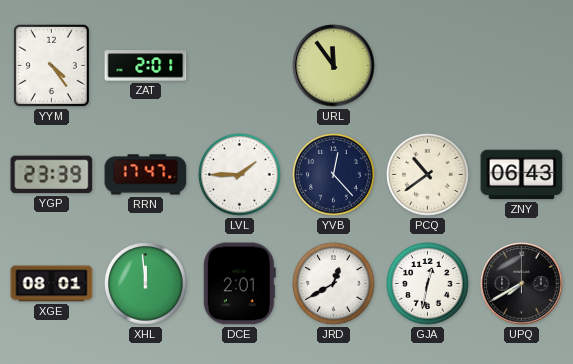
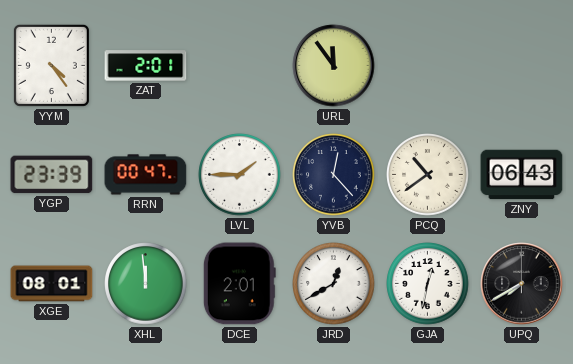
RRN: 17:47 -> 00:47
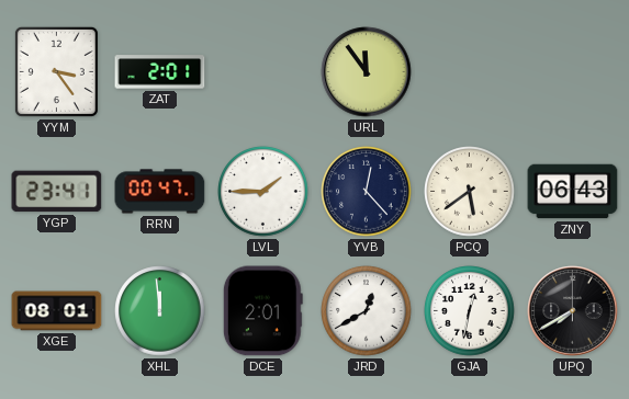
YYM: 4:24 -> 3:24
YGP: 23:39 -> 23:41
PCQ: 10:39 -> 5:39
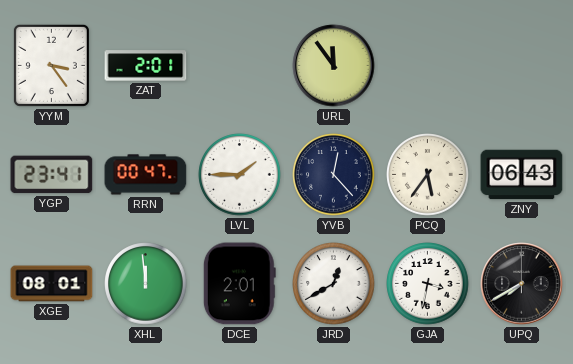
PCQ: 5:39 -> 5:36
GJA: 12:32 -> 3:32
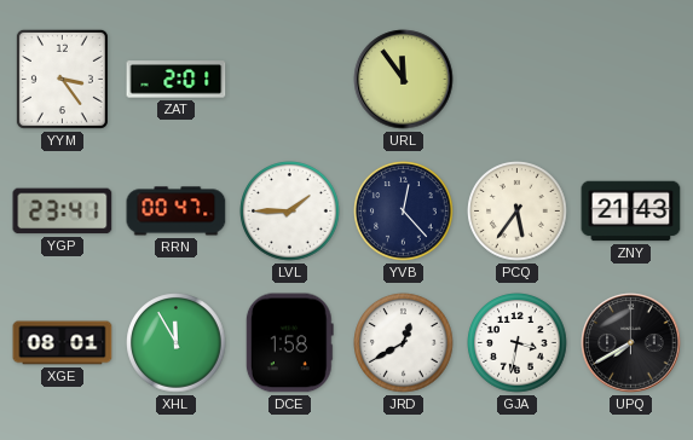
ZNY: 06:43 -> 21:43
XHL: 11:59 -> 11:55
DCE: 2:01 -> 1:58
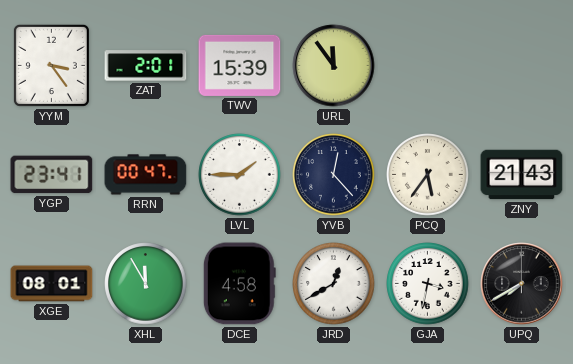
TWV: none -> 15:39
DCE: 1:58 -> 4:58
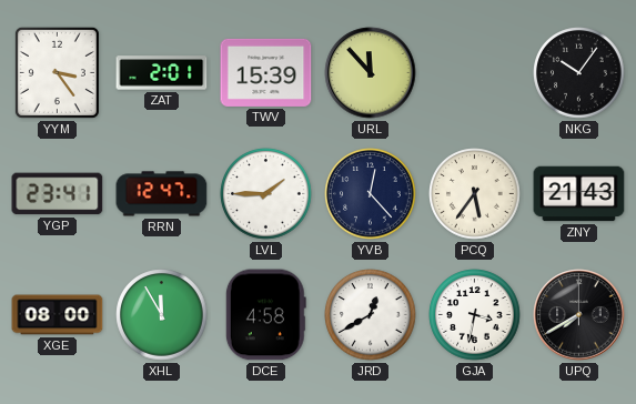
URL: 11:54 -> 11:53
NKG: none -> 10:06
RRN: 00:47 -> 12:47
XGE: 08:01 -> 08:00
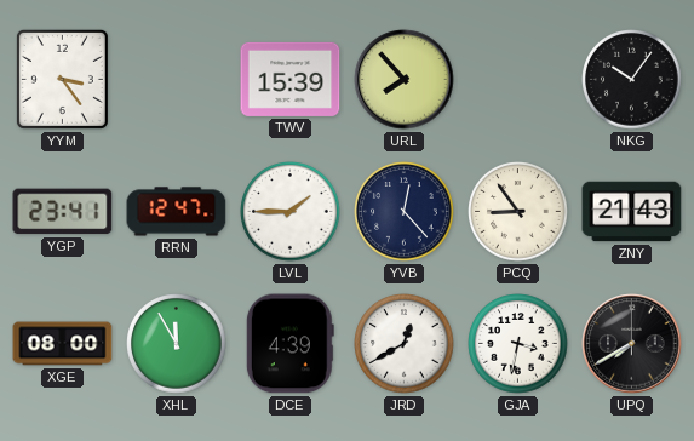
ZAT: 2:01 -> none
URL: 11:53 -> 7:53
PCQ: 5:36 -> 8:54
DCE: 4:58 -> 4:39
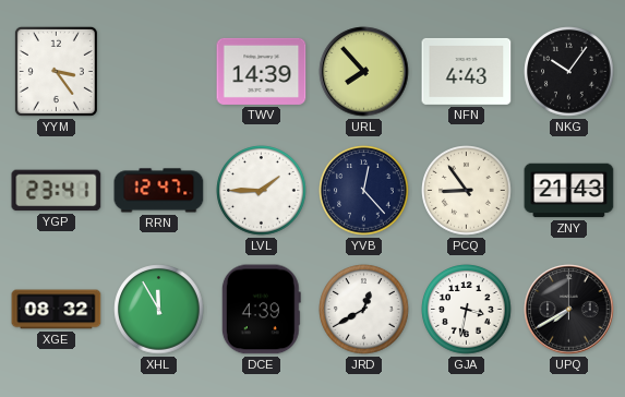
TWV: 15:39 -> 14:39
NFN: none -> 4:43
XGE: 08:00 -> 08:32
